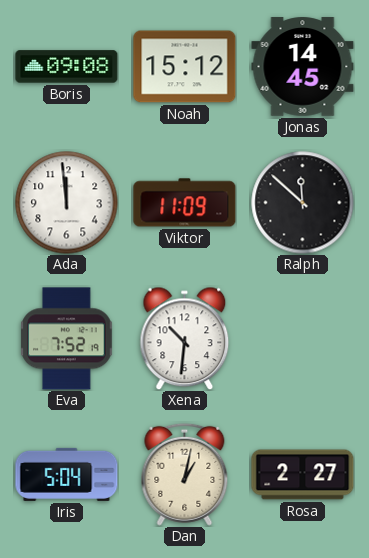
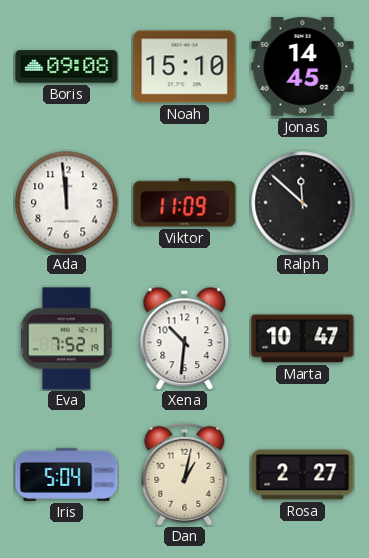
Noah: 15:12 -> 15:10
Marta: none -> 10:47
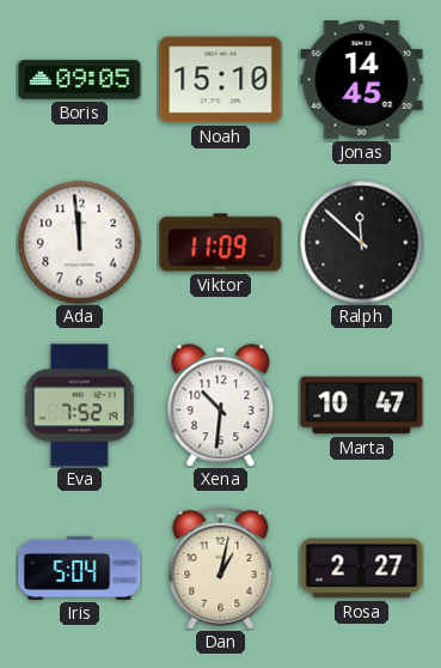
Boris: 09:08 -> 09:05
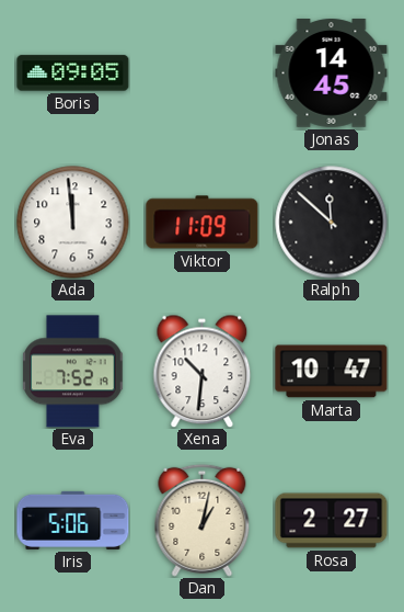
Noah: 15:10 -> none
Iris: 5:04 -> 5:06
